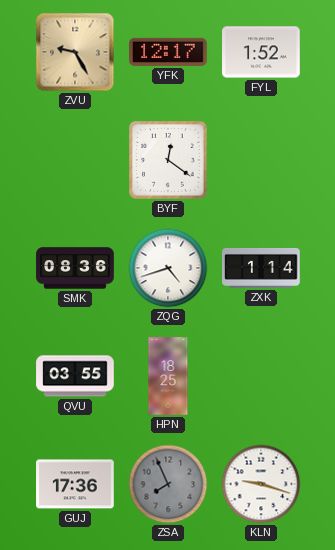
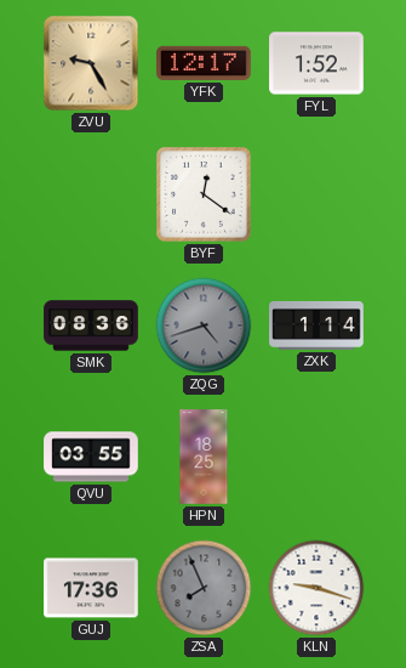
ZQG dial: white -> grey
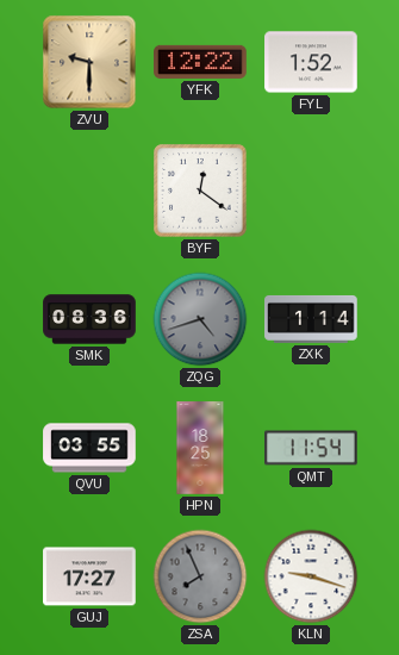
ZVU: 9:25 -> 9:30
YFK: 12:17 -> 12:22
QMT: none -> 11:54
GUJ: 17:36 -> 17:27
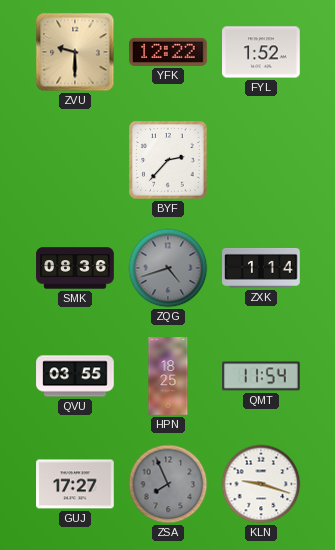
BYF: 12:21 -> 2:37
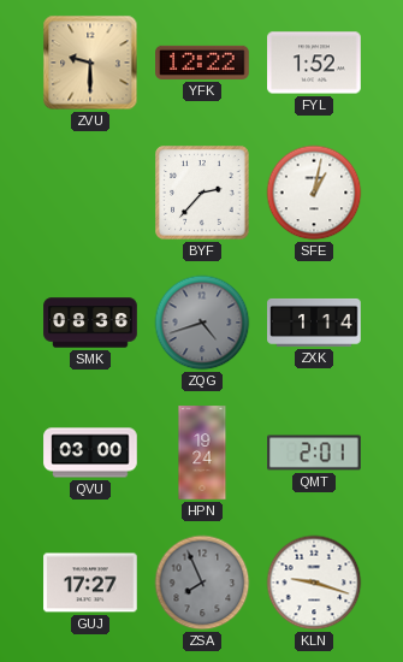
SFE: none -> 1:02
QVU: 03:55 -> 03:00
HPN: 18:25 -> 19:24
QMT: 11:54 -> 2:01
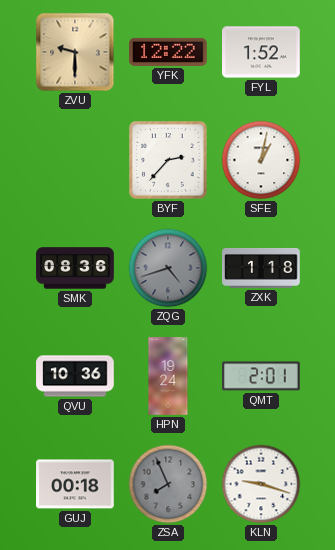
ZXK: 1:14 -> 1:18
QVU: 03:00 -> 10:36
GUJ: 17:27 -> 00:18
